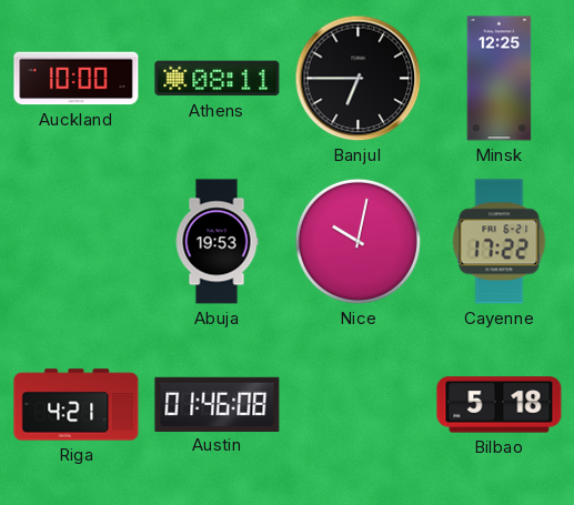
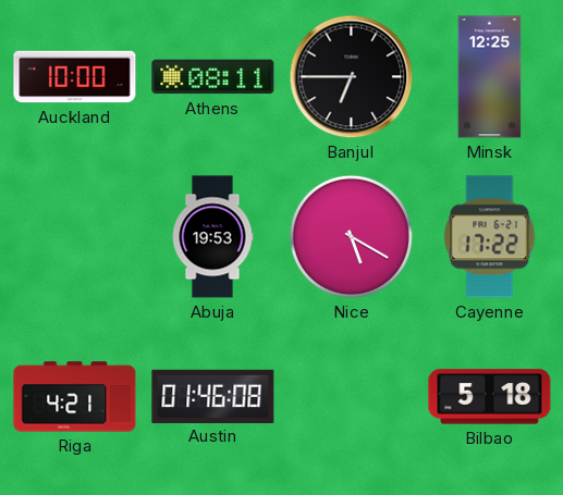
Nice: 10:02 -> 5:20
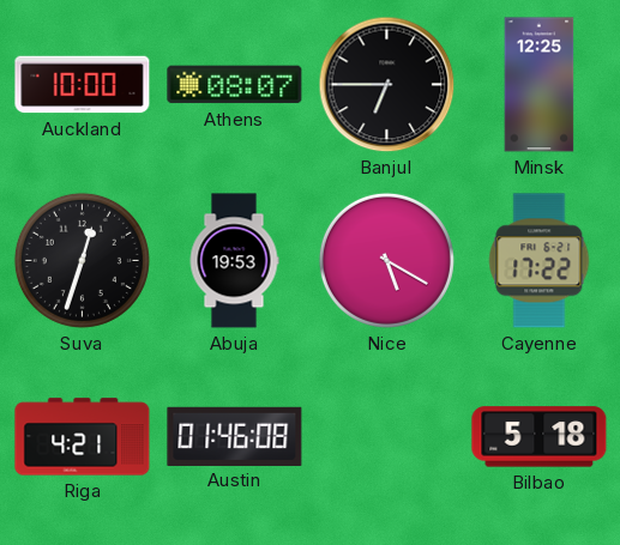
Athens: 08:11 -> 08:07
Suva: none -> 12:33
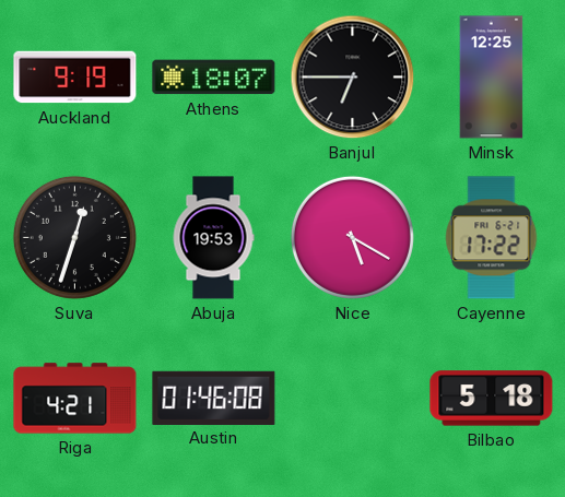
Auckland: 10:00 -> 9:19
Athens: 08:07 -> 18:07
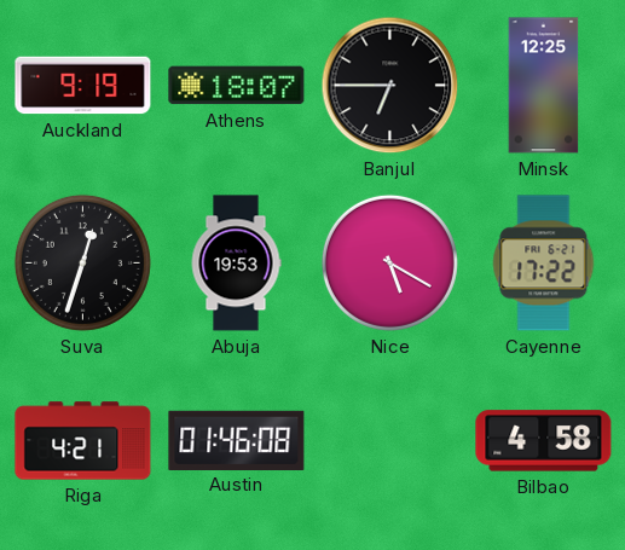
Bilbao: 5:18 -> 4:58
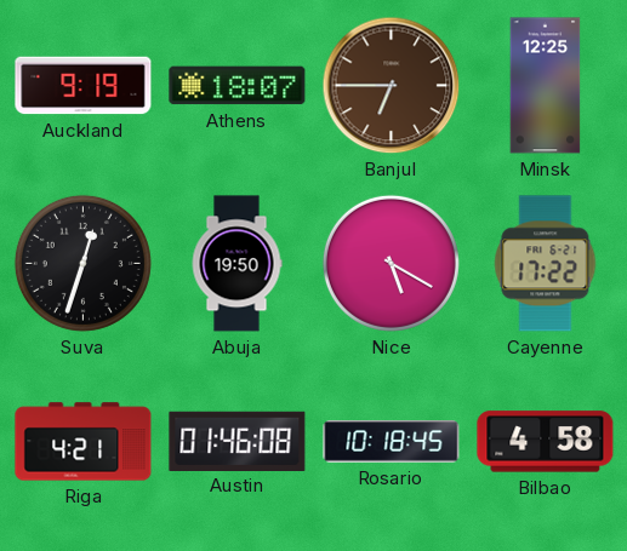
Banjul dial: black -> brown
Abuja: 19:53 -> 19:50
Rosario: none -> 10:18
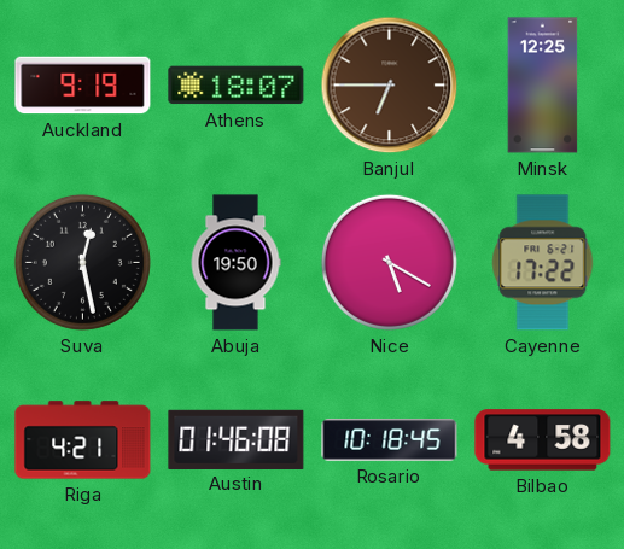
Suva: 12:33 -> 12:28
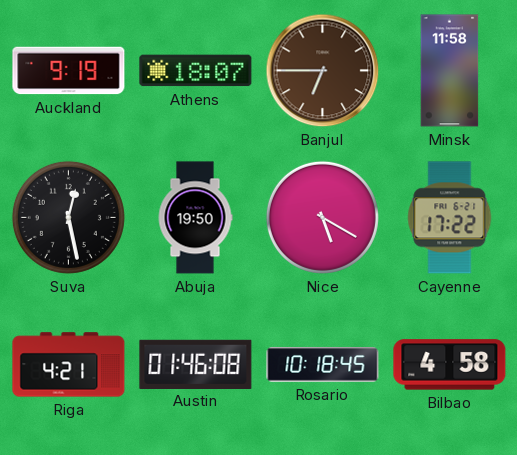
Minsk: 12:25 -> 11:58
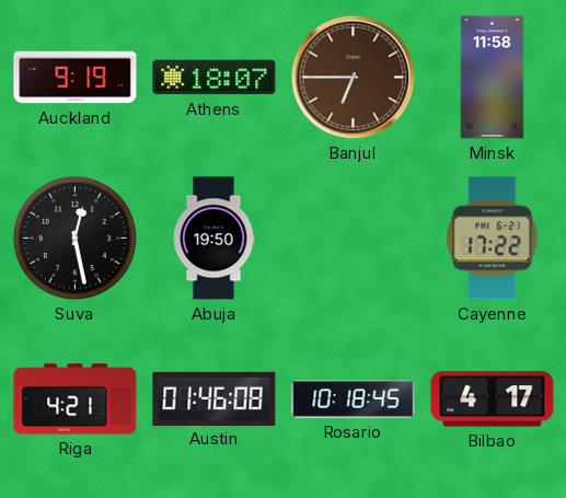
Nice: 5:20 -> none
Bilbao: 4:58 -> 4:17
